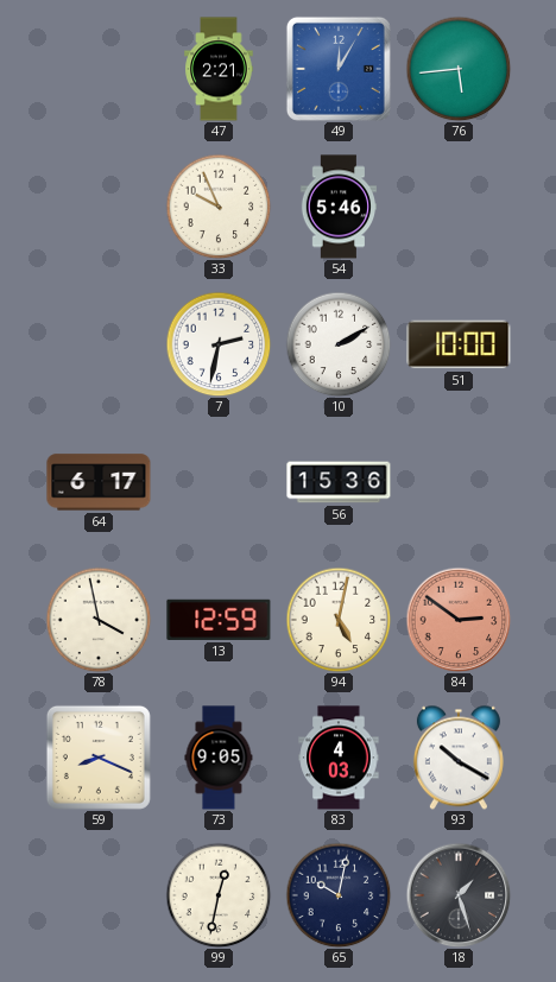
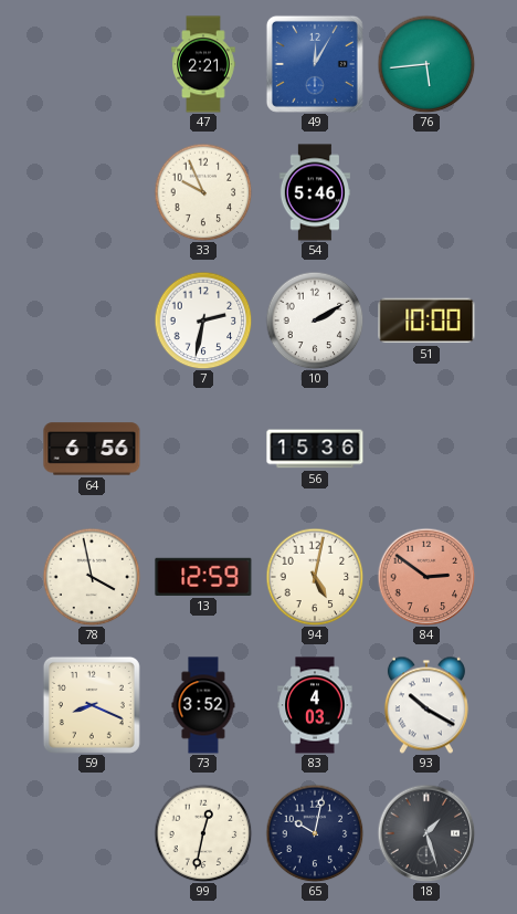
64: 6:17 -> 6:56
73: 9:05 -> 3:52
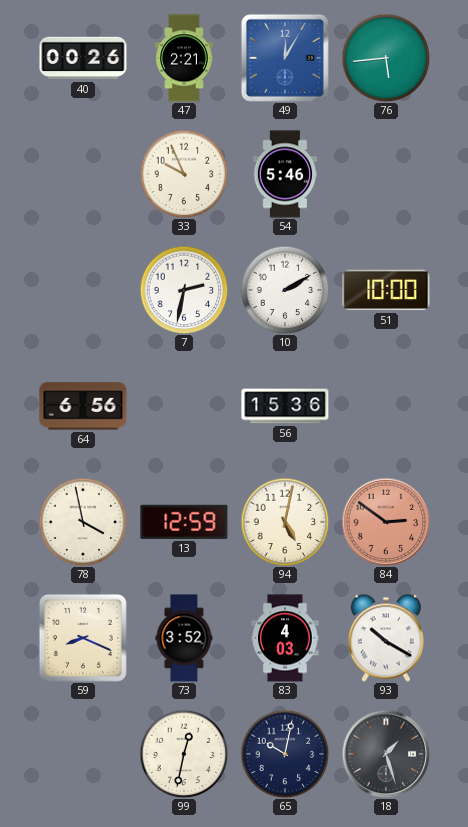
40: none -> 00:26
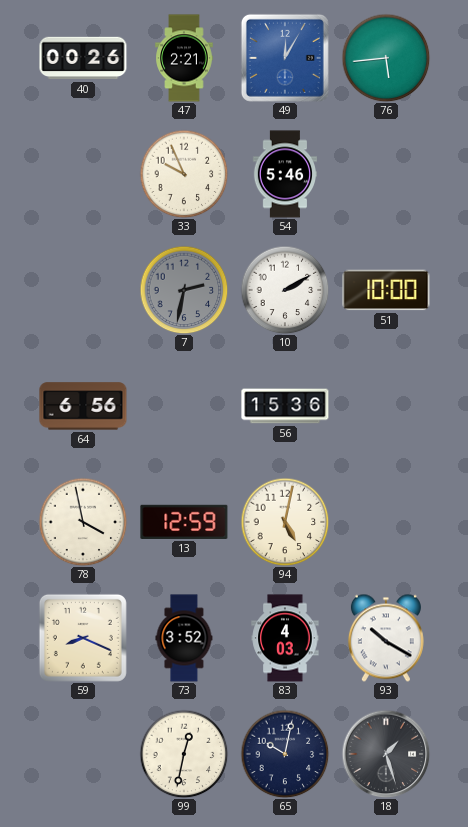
7 dial: white -> grey
84: 2:51 -> none
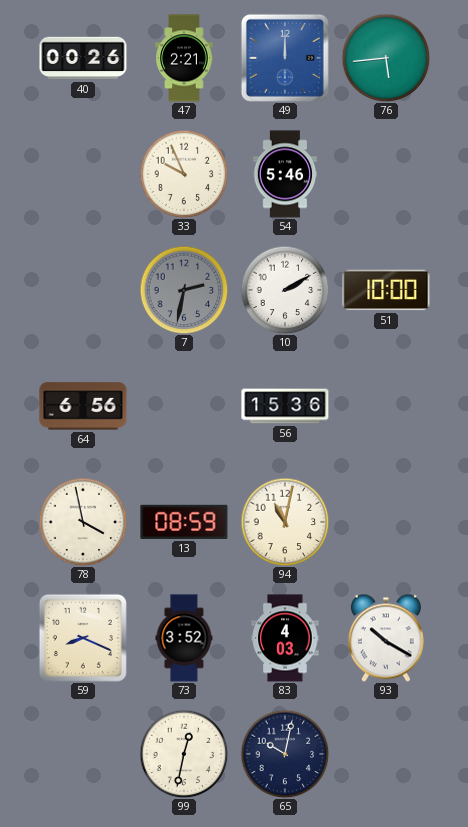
49: 12:05 -> 12:00
13: 12:59 -> 08:59
94: 5:02 -> 11:02
18: 1:27 -> none
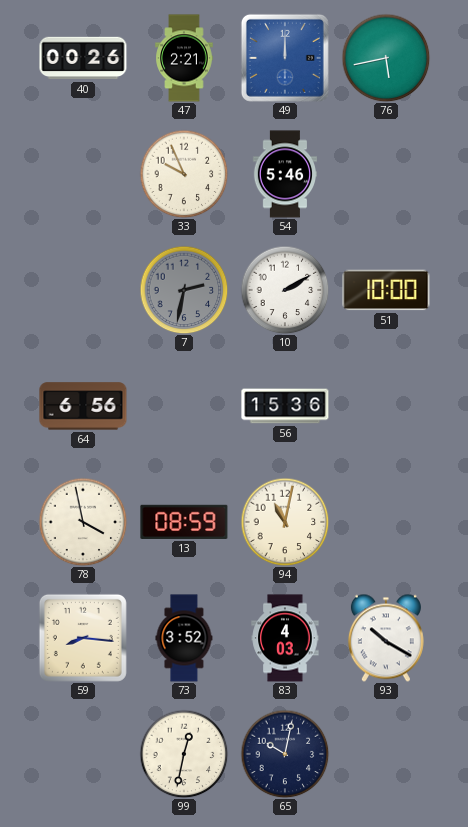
76: 5:44 -> 5:43
59: 8:19 -> 8:16
